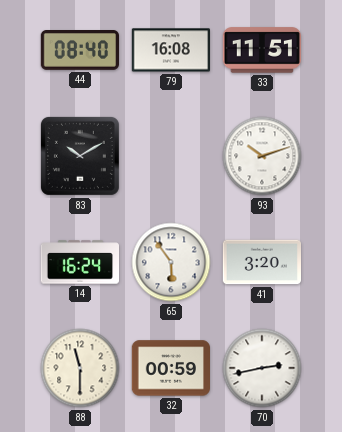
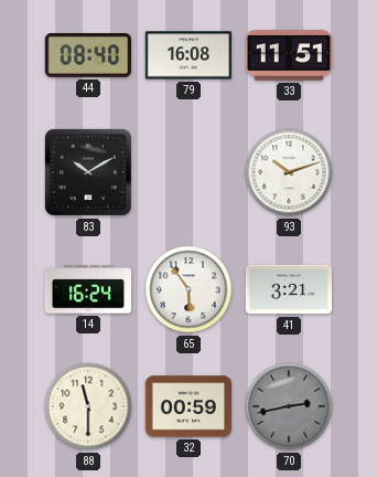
41: 3:20 -> 3:21
70 dial: white -> grey
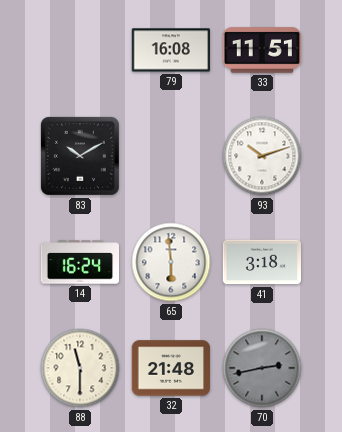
44: 08:40 -> none
65: 5:54 -> 5:59
41: 3:21 -> 3:18
32: 00:59 -> 21:48
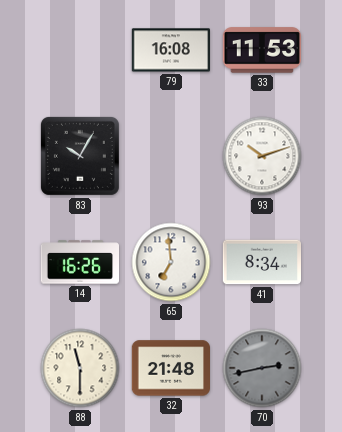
33: 11:51 -> 11:53
83: 10:10 -> 10:05
14: 16:24 -> 16:26
65: 5:59 -> 6:59
41: 3:18 -> 8:34
